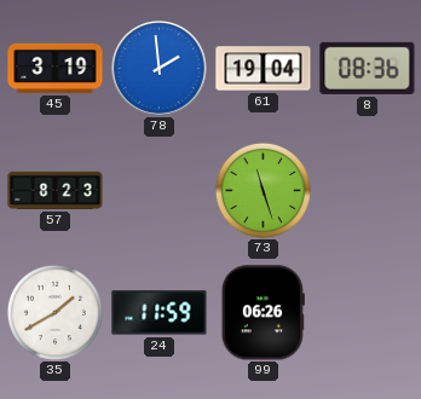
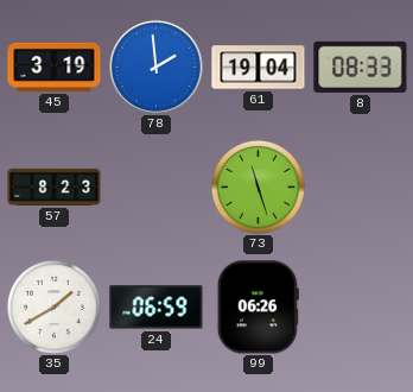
8: 08:36 -> 08:33
24: 11:59 -> 06:59
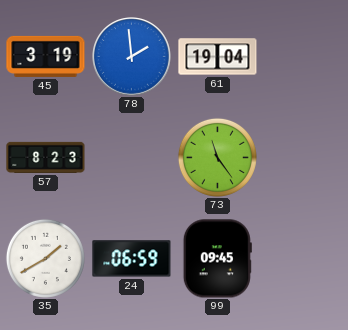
8: 08:33 -> none
73: 11:27 -> 11:24
99: 06:26 -> 09:45
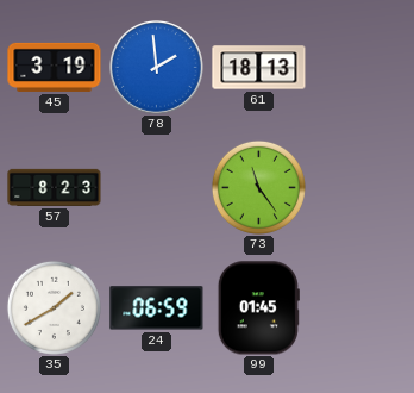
61: 19:04 -> 18:13
99: 09:45 -> 01:45
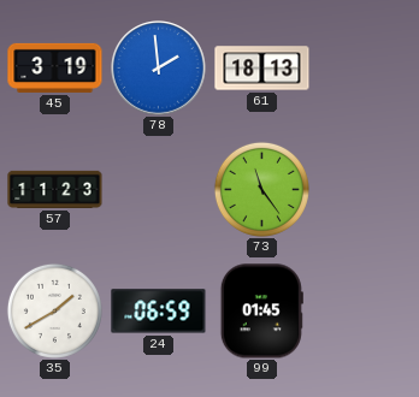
57: 8:23 -> 11:23
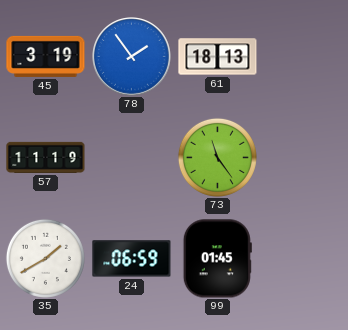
78: 1:59 -> 1:54
57: 11:23 -> 11:19
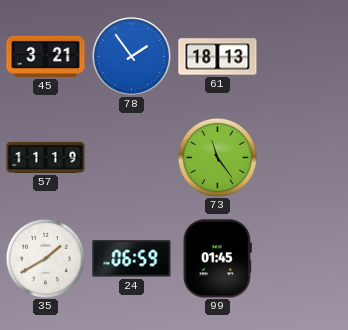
45: 3:19 -> 3:21
